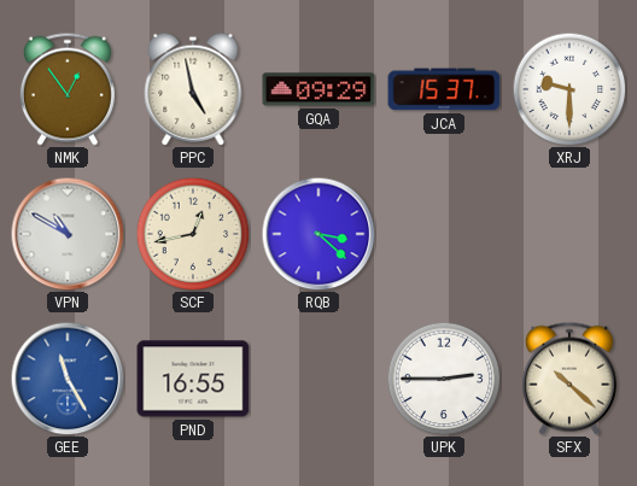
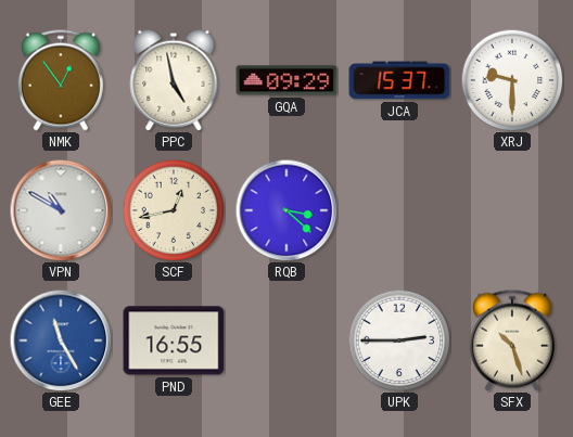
SFX: 10:22 -> 10:27
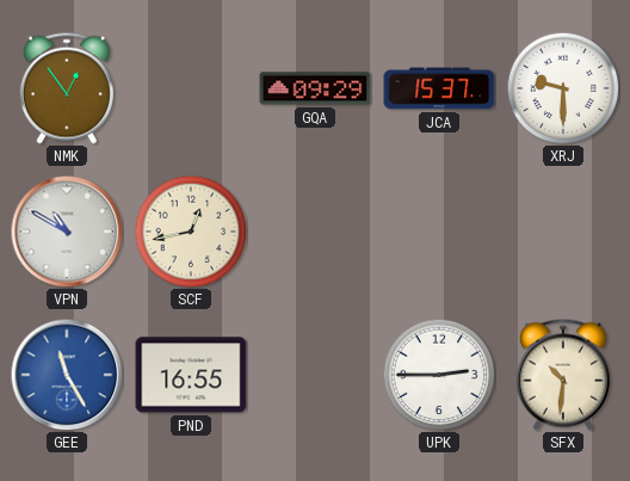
PPC: 4:58 -> none
RQB: 3:22 -> none
SFX: 10:27 -> 10:31
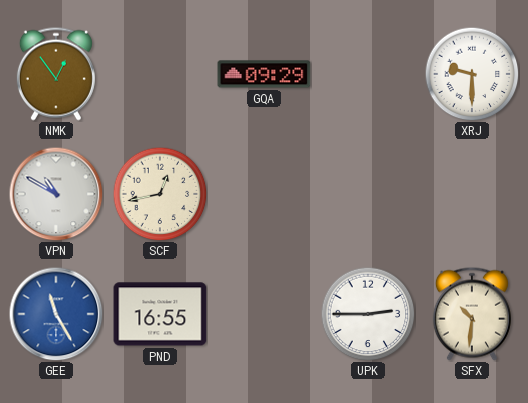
JCA: 15:37 -> none
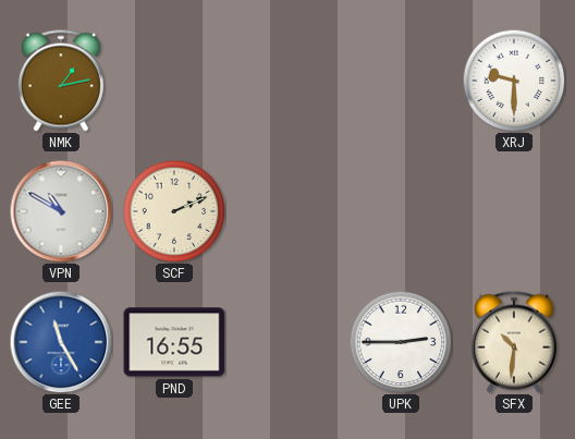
NMK: 12:54 -> 1:13
GQA: 09:29 -> none
SCF: 12:43 -> 2:11
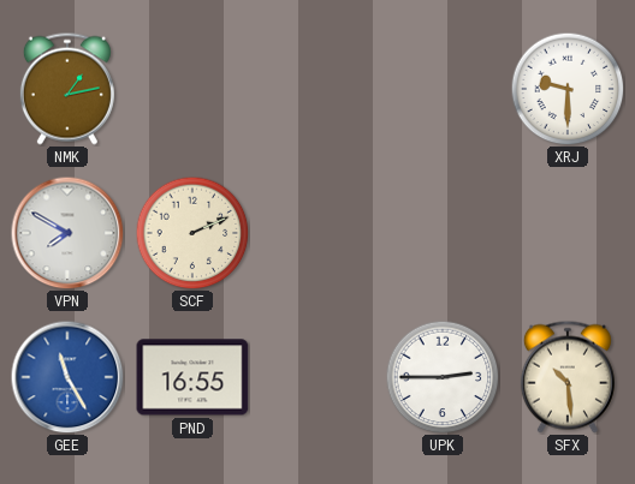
VPN: 10:50 -> 7:50
SFX: 10:31 -> 10:29
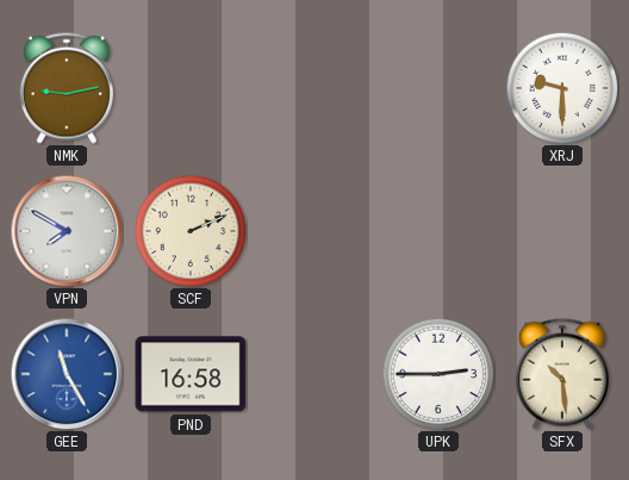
NMK: 1:13 -> 9:13
PND: 16:55 -> 16:58
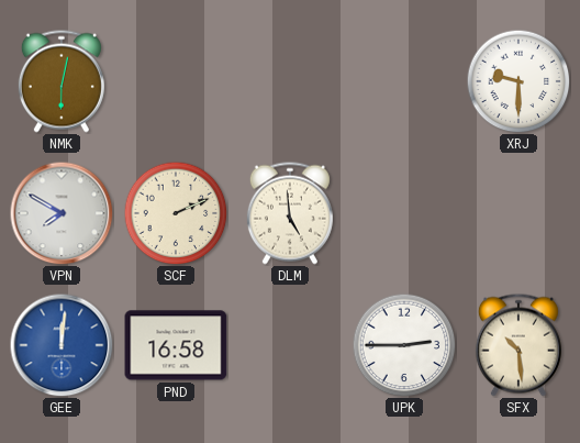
NMK: 9:13 -> 6:02
DLM: none -> 4:59
GEE: 11:25 -> 12:01
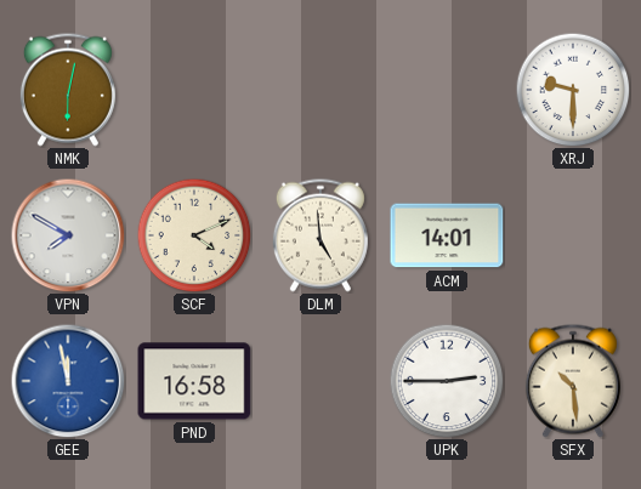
SCF: 2:11 -> 4:11
ACM: none -> 14:01
GEE: 12:01 -> 11:58
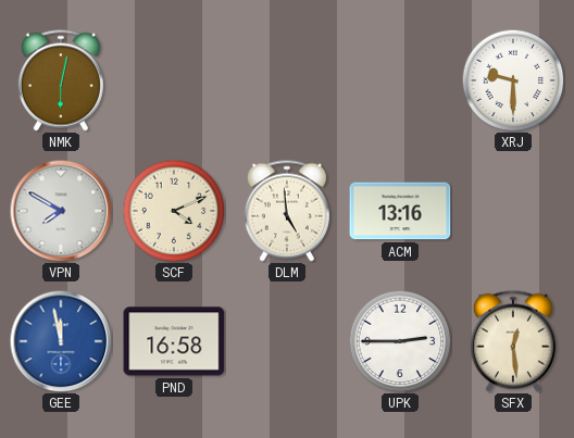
ACM: 14:01 -> 13:16
SFX: 10:29 -> 12:29
